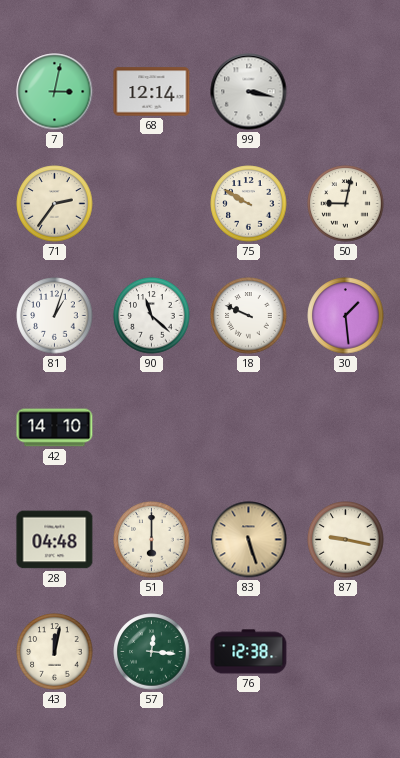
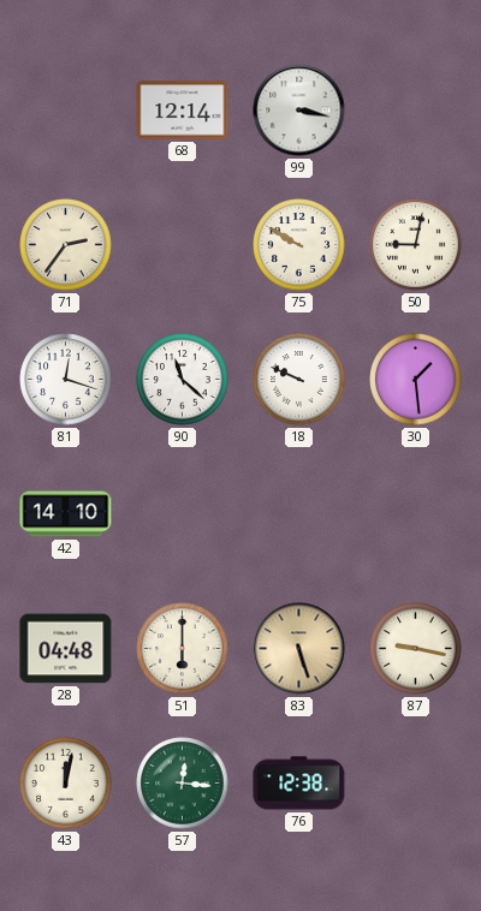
7: 3:02 -> none
81: 1:03 -> 12:18
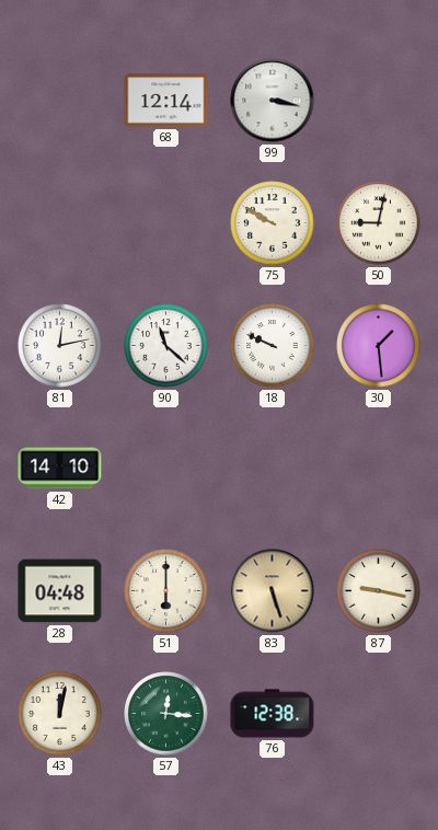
71: 2:36 -> none
81: 12:18 -> 12:13
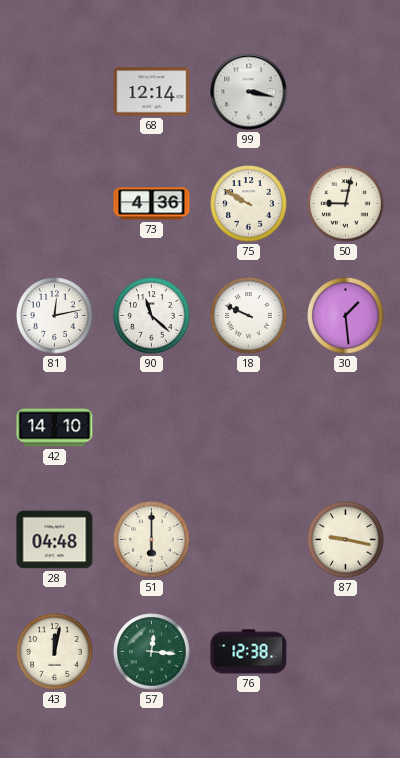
73: none -> 4:36
83: 5:27 -> none
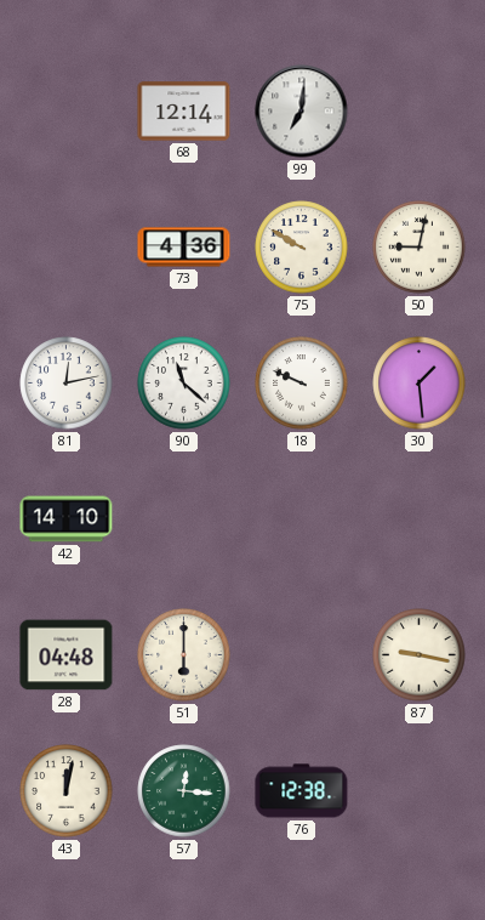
99: 3:17 -> 7:01
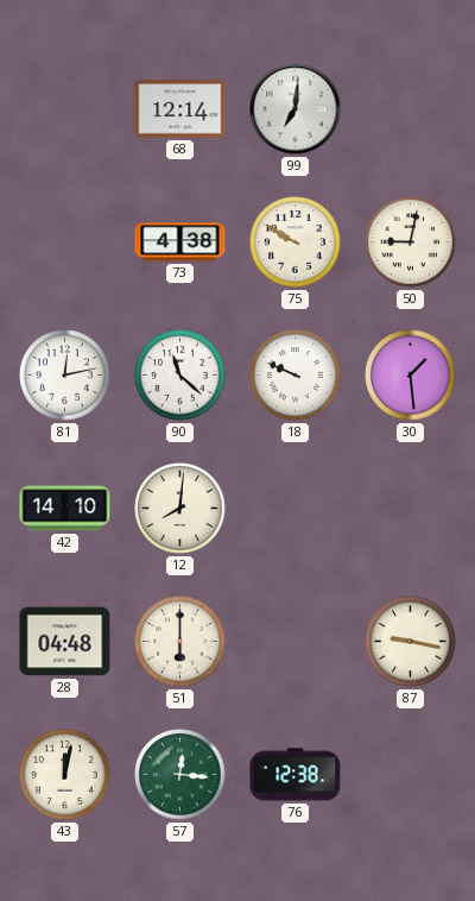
73: 4:36 -> 4:38
12: none -> 8:01
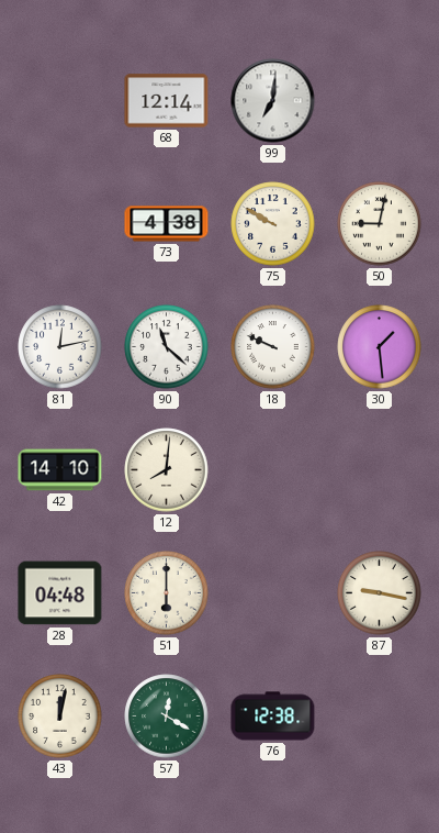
57: 12:16 -> 12:20
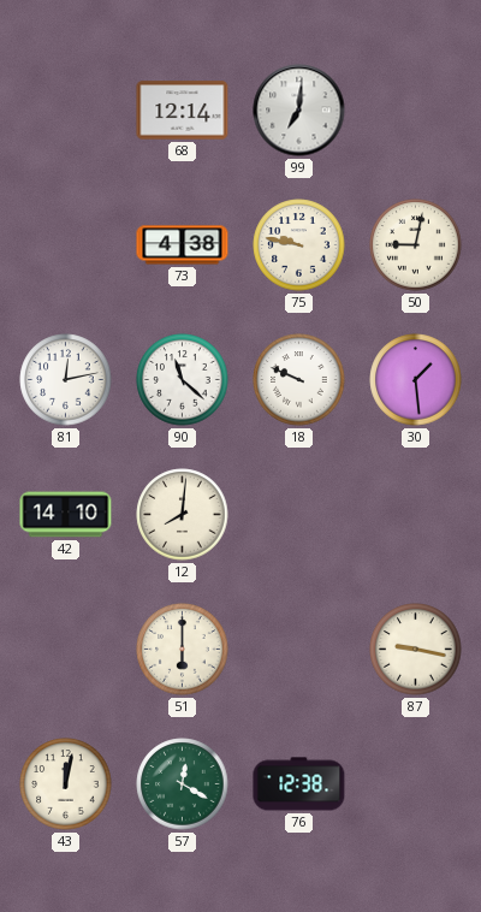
75: 9:50 -> 9:47
28: 04:48 -> none
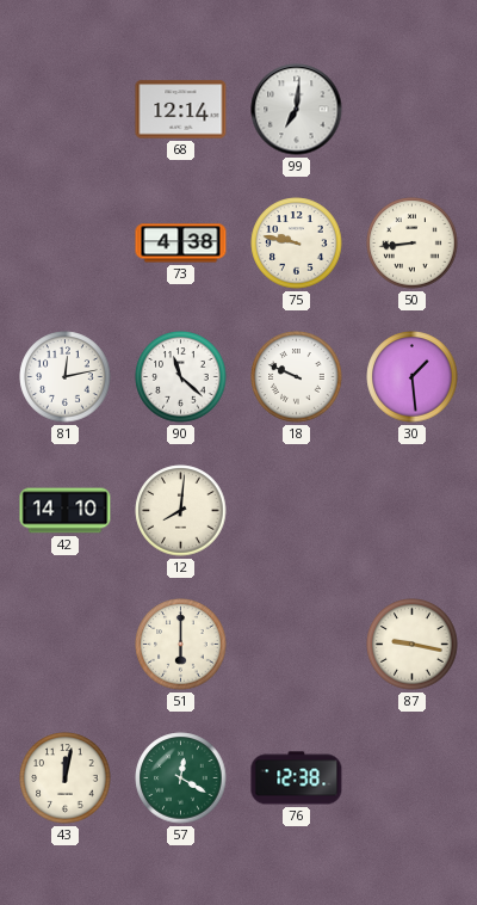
50: 9:02 -> 8:44
